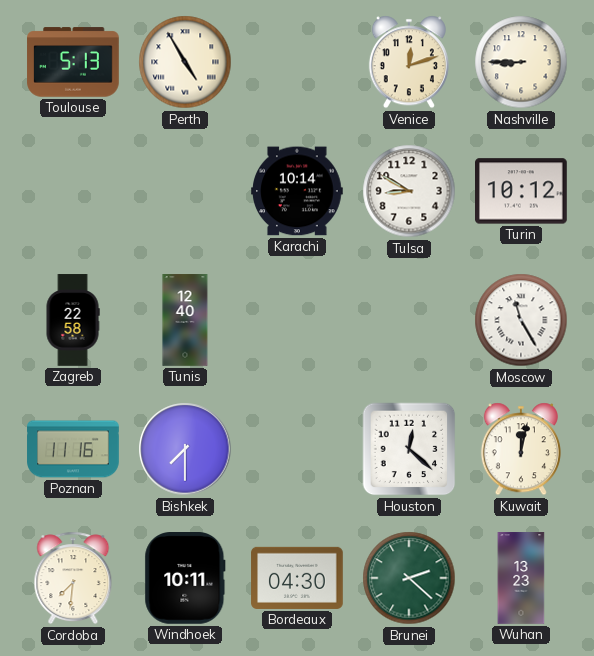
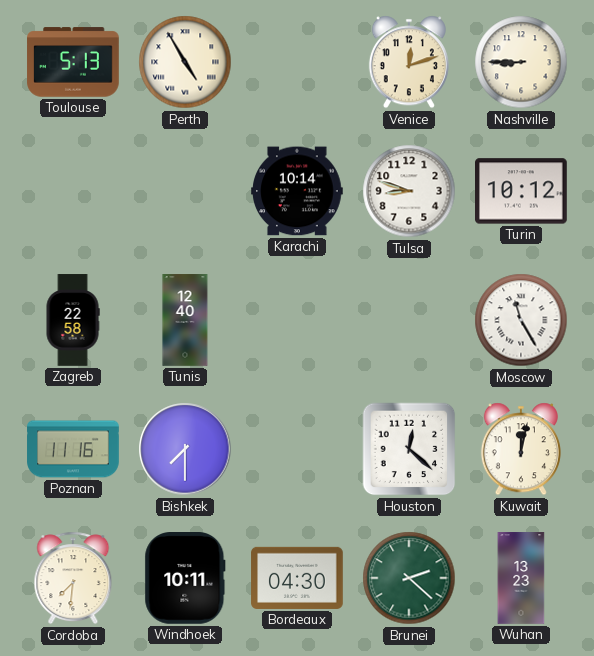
Tulsa: 8:50 -> 8:48
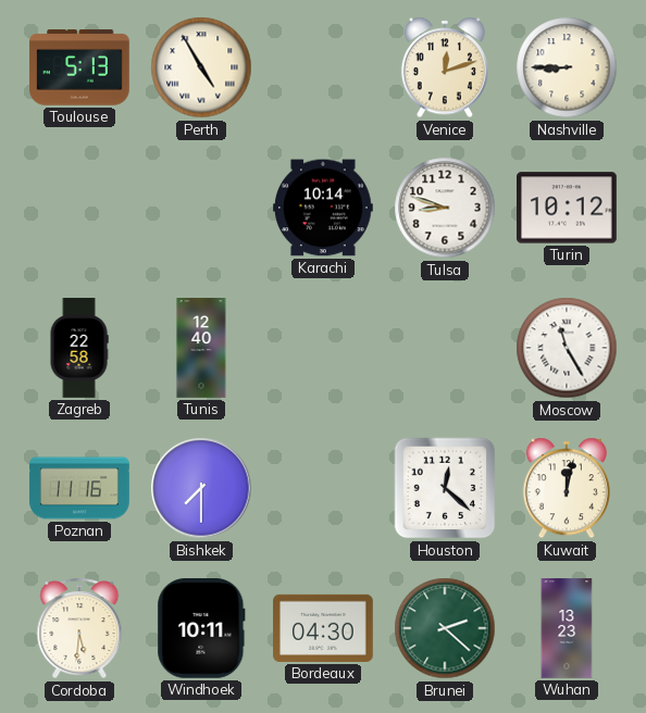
Cordoba: 7:31 -> 5:31
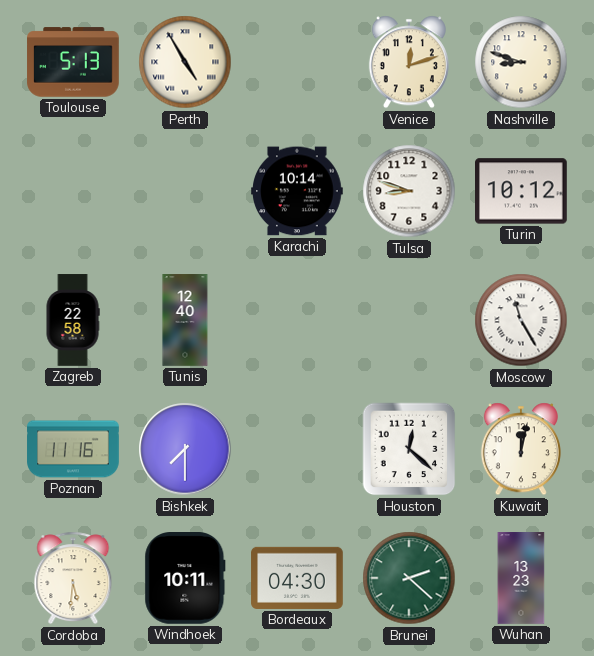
Nashville: 8:45 -> 8:48
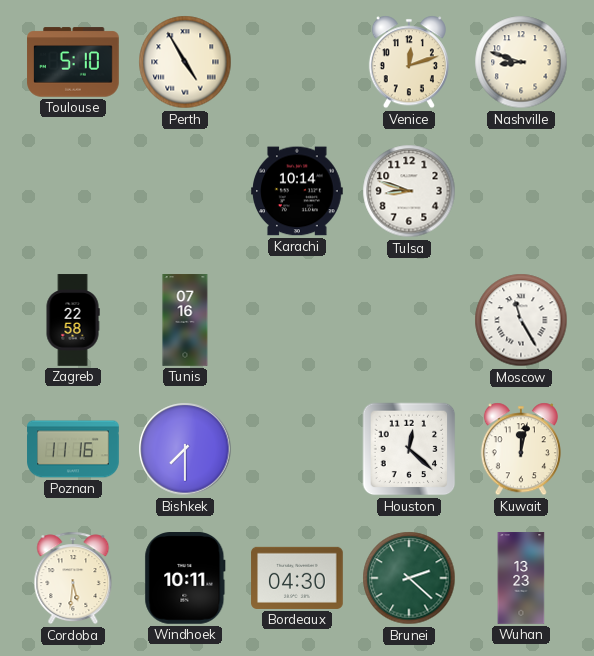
Toulouse: 5:13 -> 5:10
Turin: 10:12 -> none
Tunis: 12:40 -> 07:16
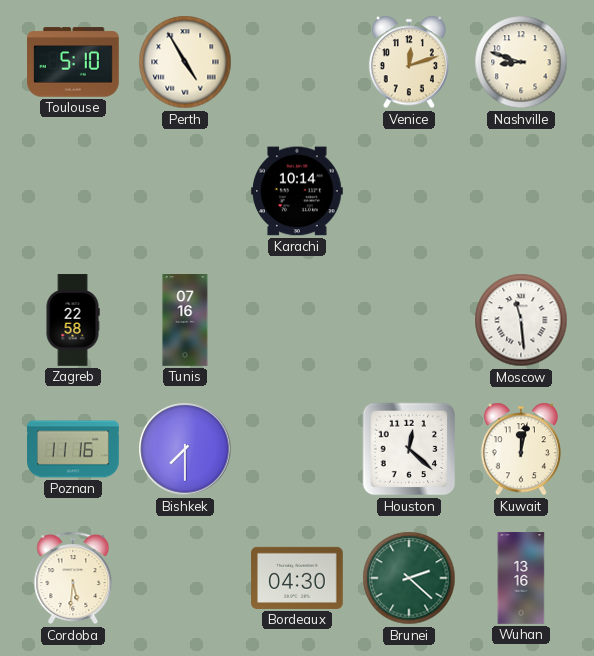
Tulsa: 8:48 -> none
Moscow: 11:25 -> 11:29
Windhoek: 10:11 -> none
Wuhan: 13:23 -> 13:16
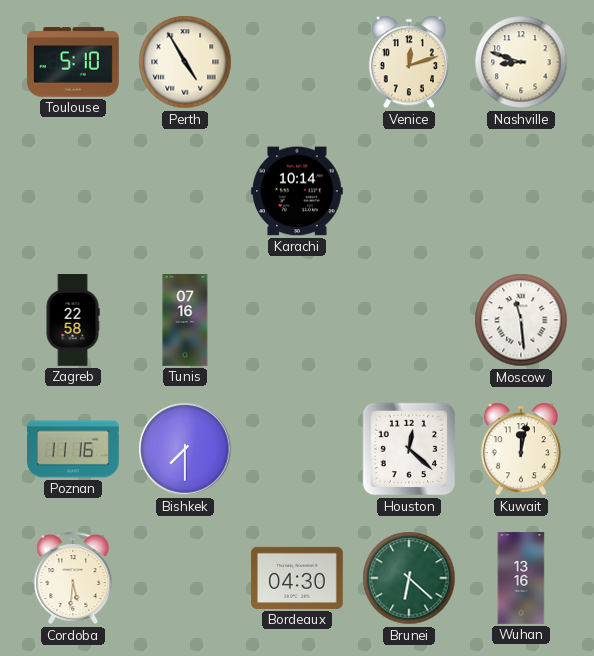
Brunei: 2:22 -> 6:22
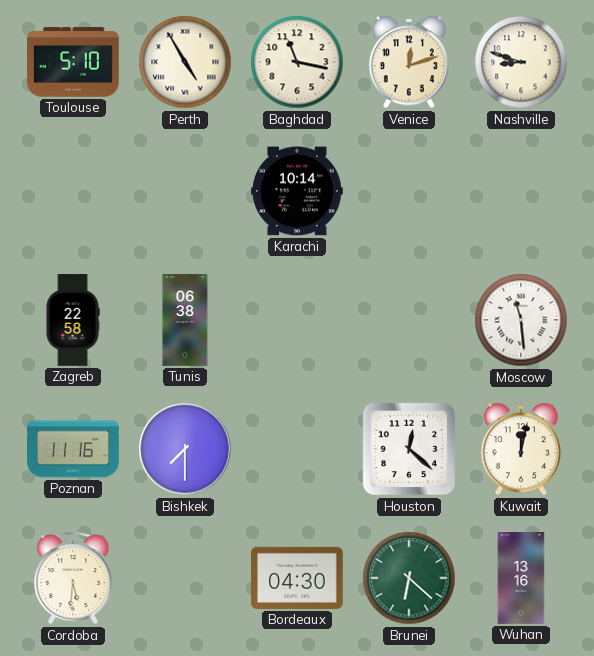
Baghdad: none -> 11:17
Tunis: 07:16 -> 06:38
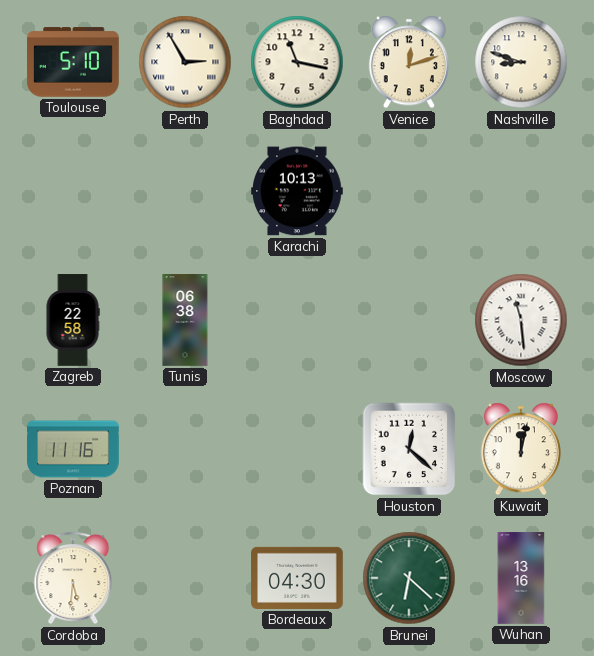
Perth: 4:55 -> 2:55
Karachi: 10:14 -> 10:13
Bishkek: 7:30 -> none
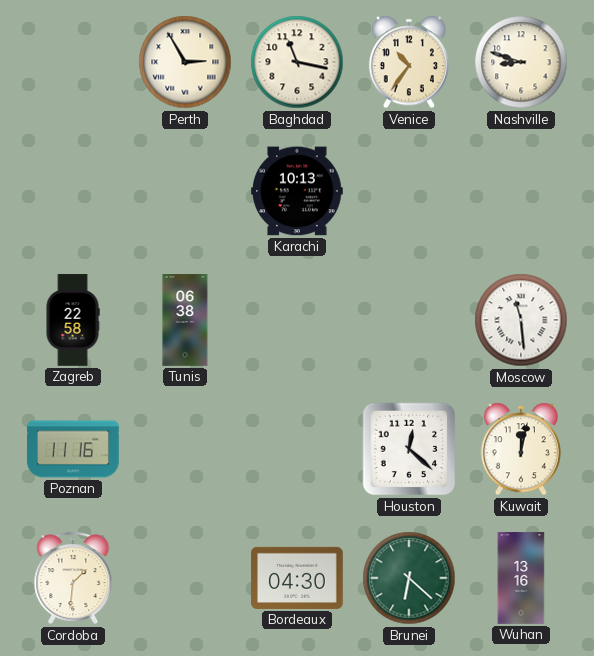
Toulouse: 5:10 -> none
Venice: 12:12 -> 10:36
Cordoba: 5:31 -> 1:31
